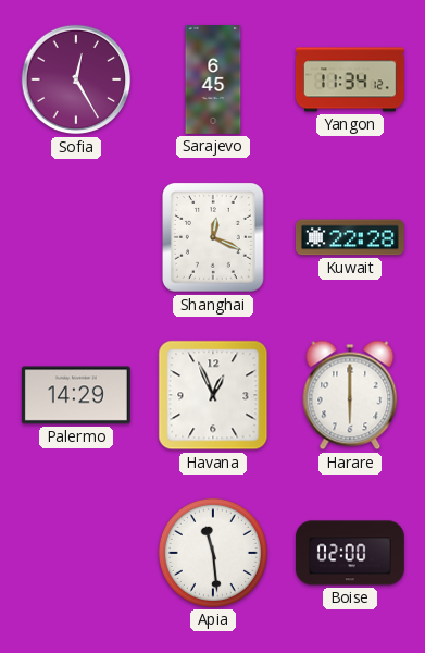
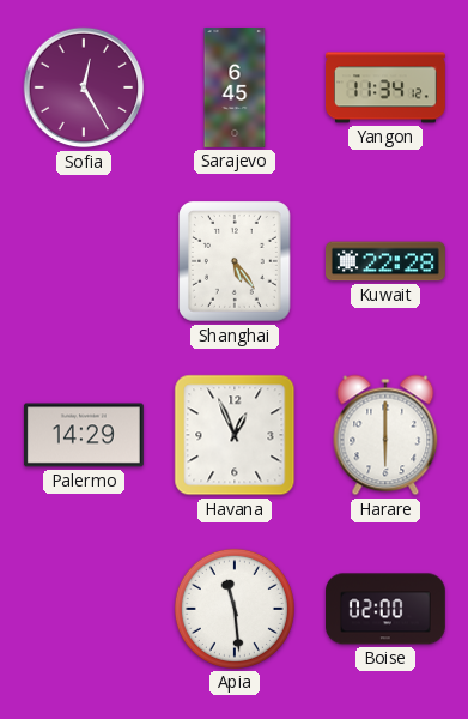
Shanghai: 12:19 -> 5:24
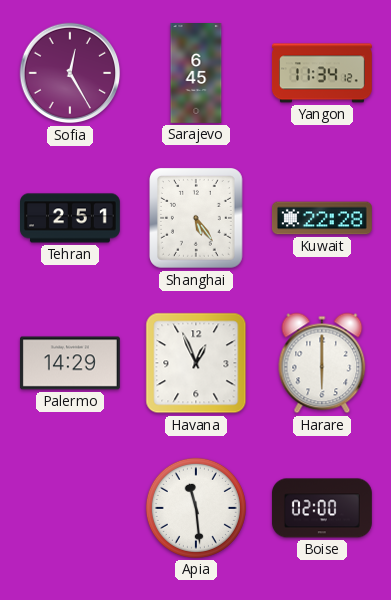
Tehran: none -> 2:51
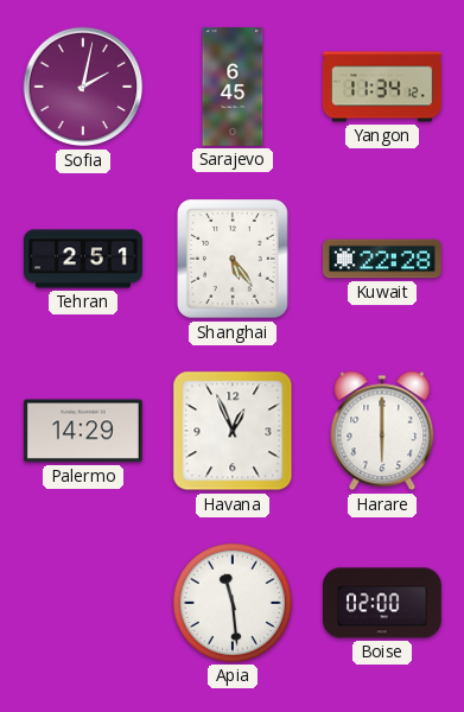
Sofia: 12:25 -> 2:02
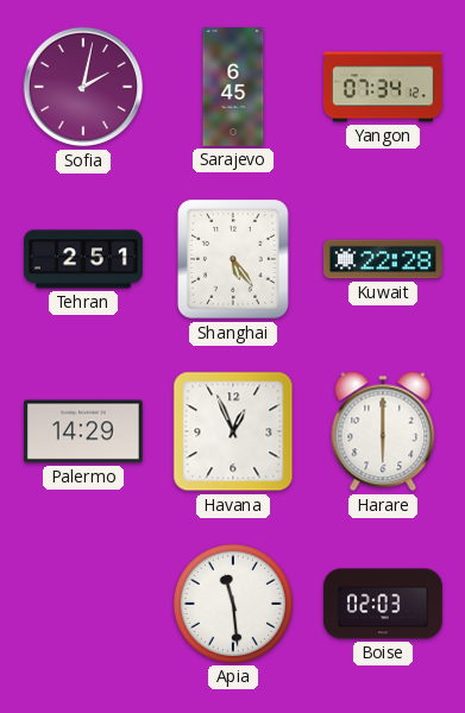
Yangon: 11:34 -> 07:34
Boise: 02:00 -> 02:03
